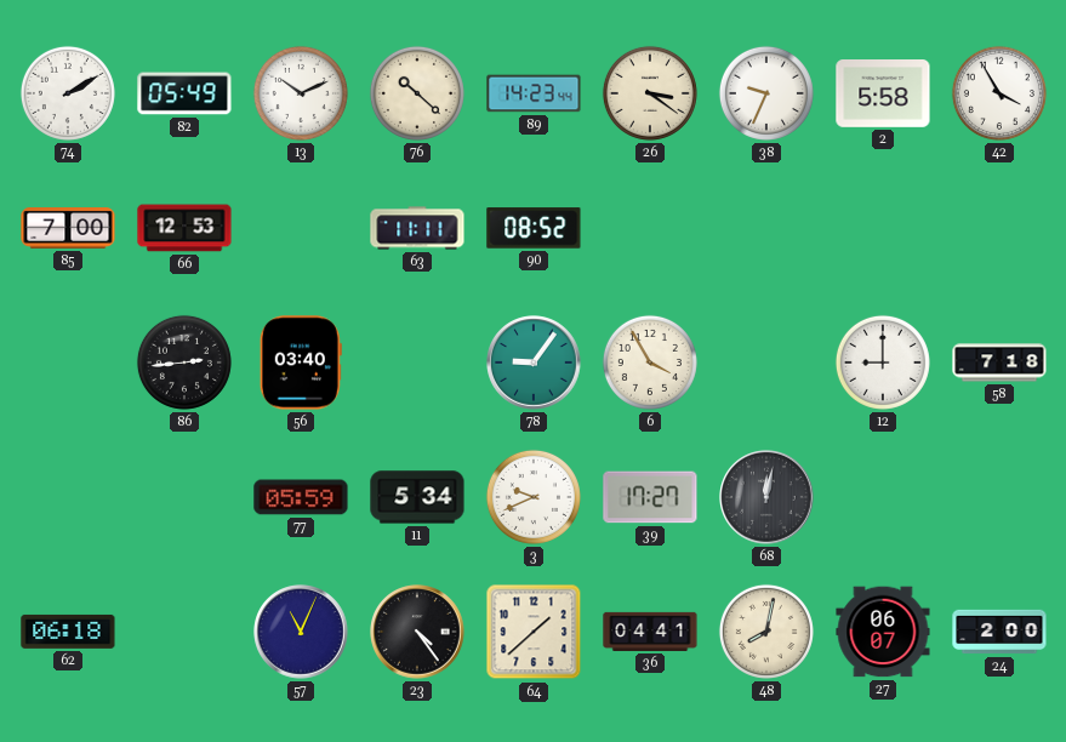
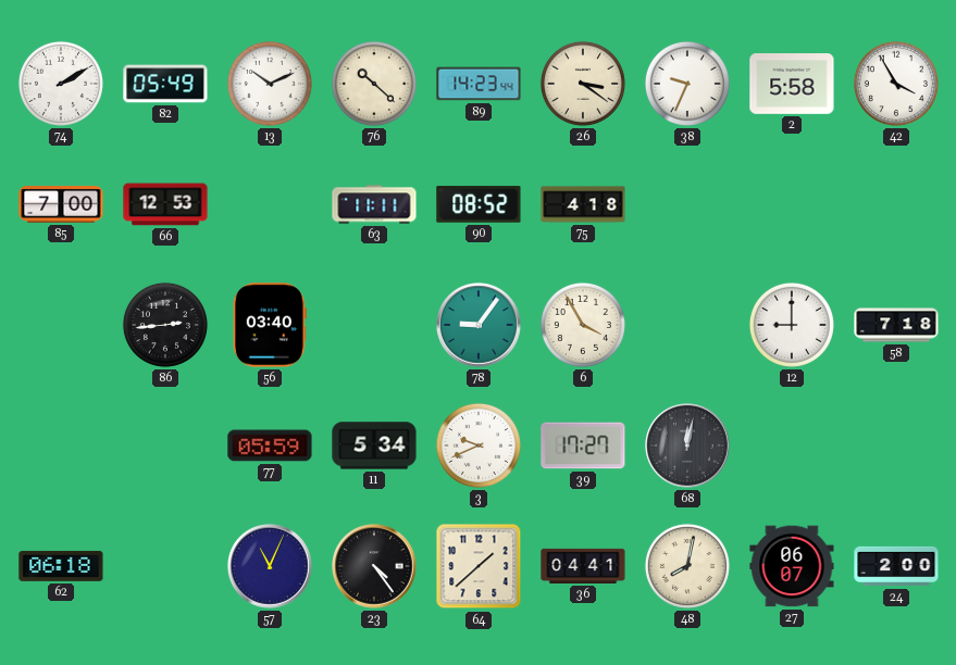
75: none -> 4:18
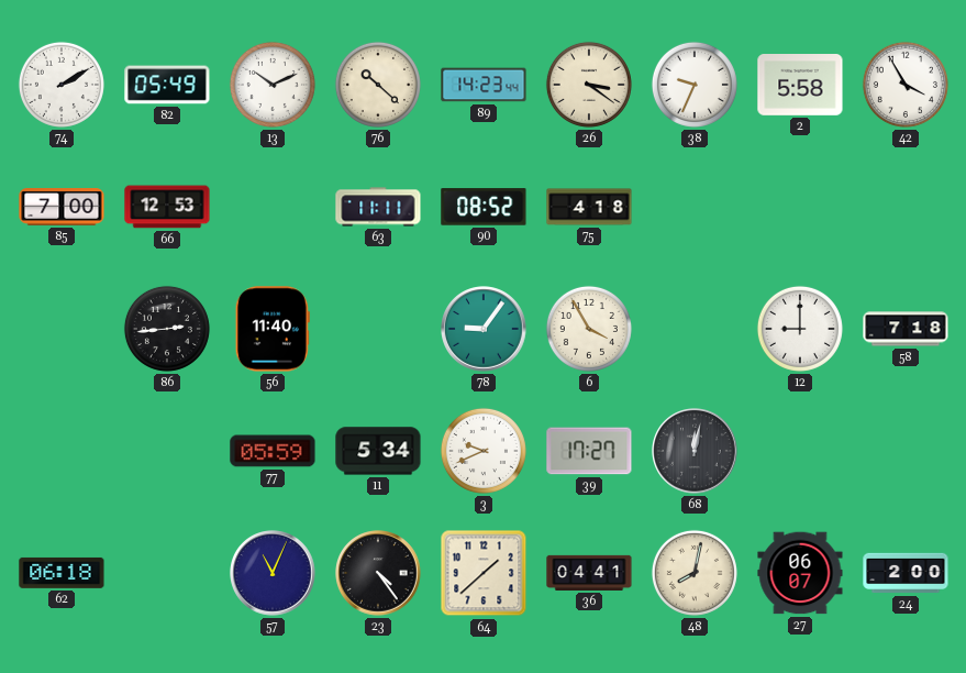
56: 03:40 -> 11:40
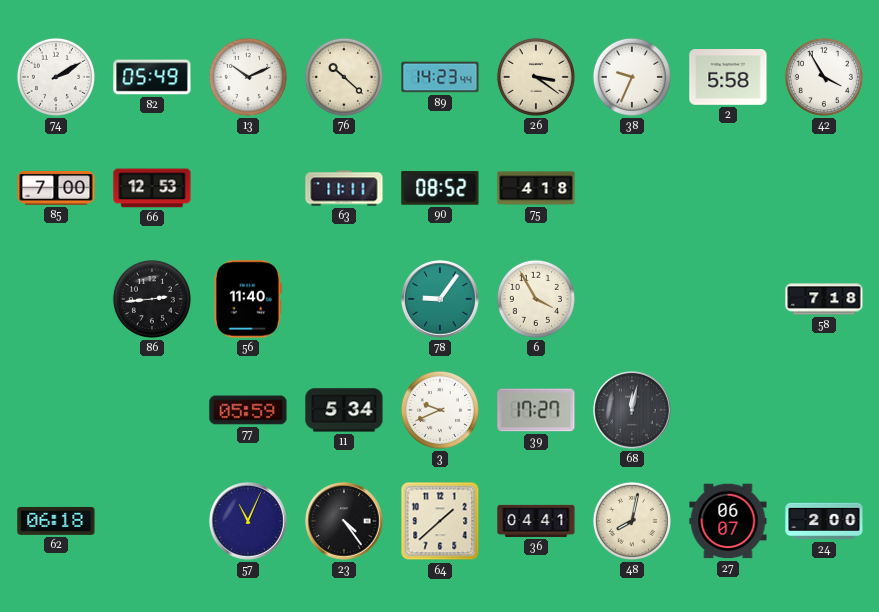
12: 9:00 -> none
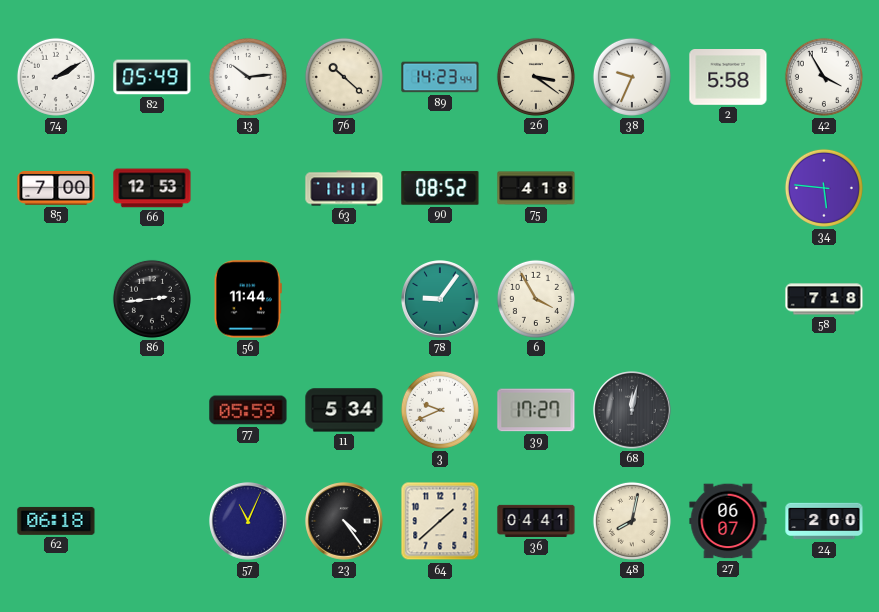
13: 10:11 -> 10:14
34: none -> 5:46
56: 11:40 -> 11:44
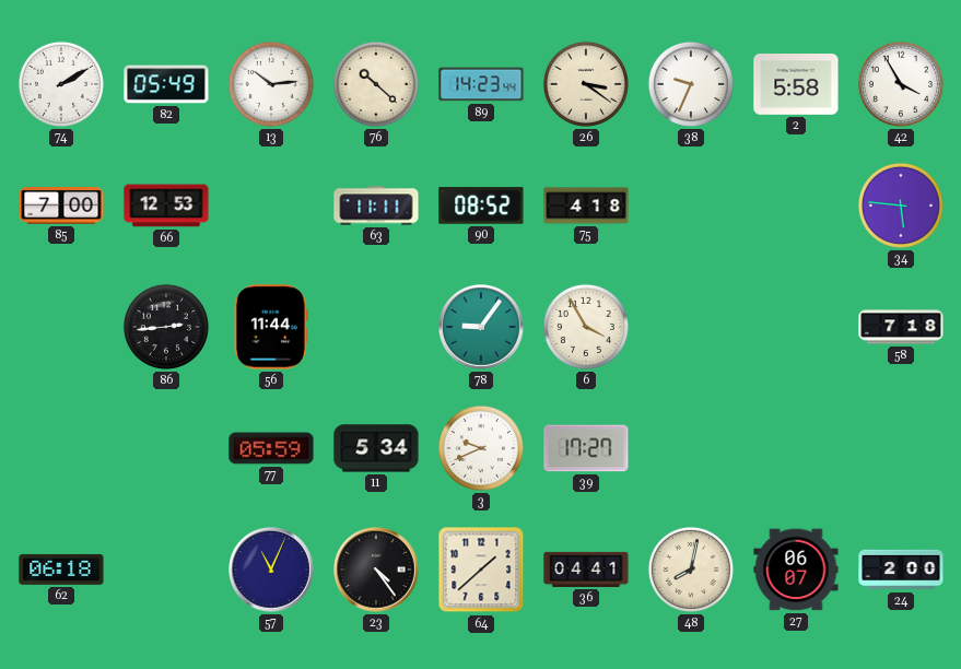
68: 12:02 -> none
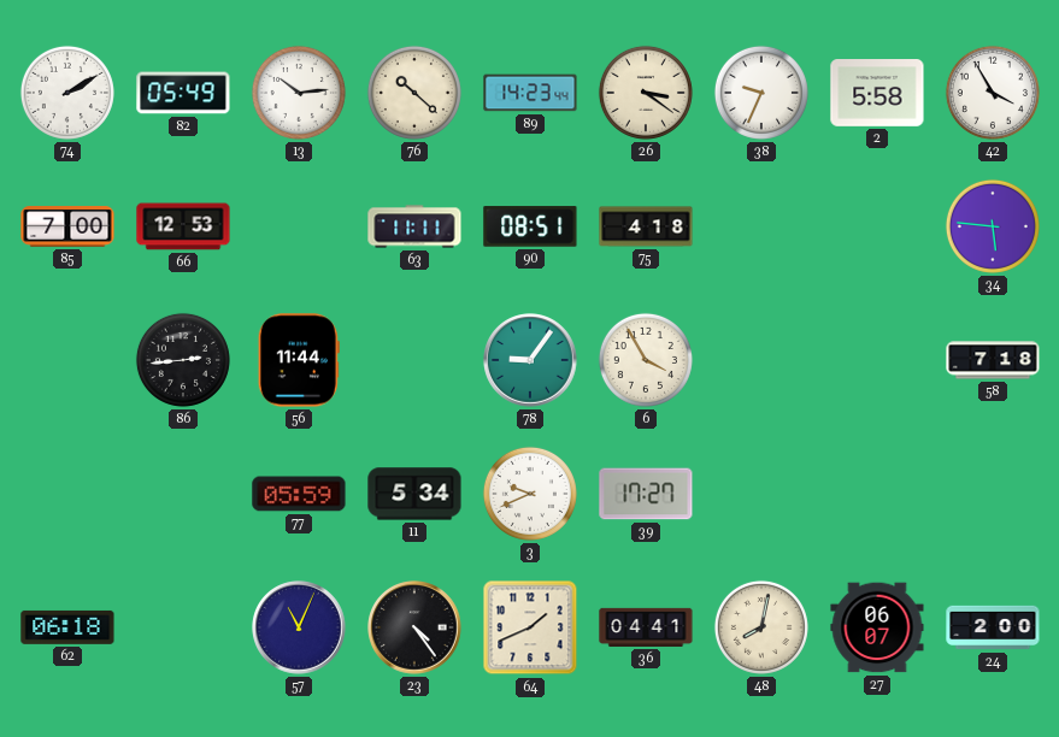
90: 08:52 -> 08:51
64: 1:38 -> 1:41
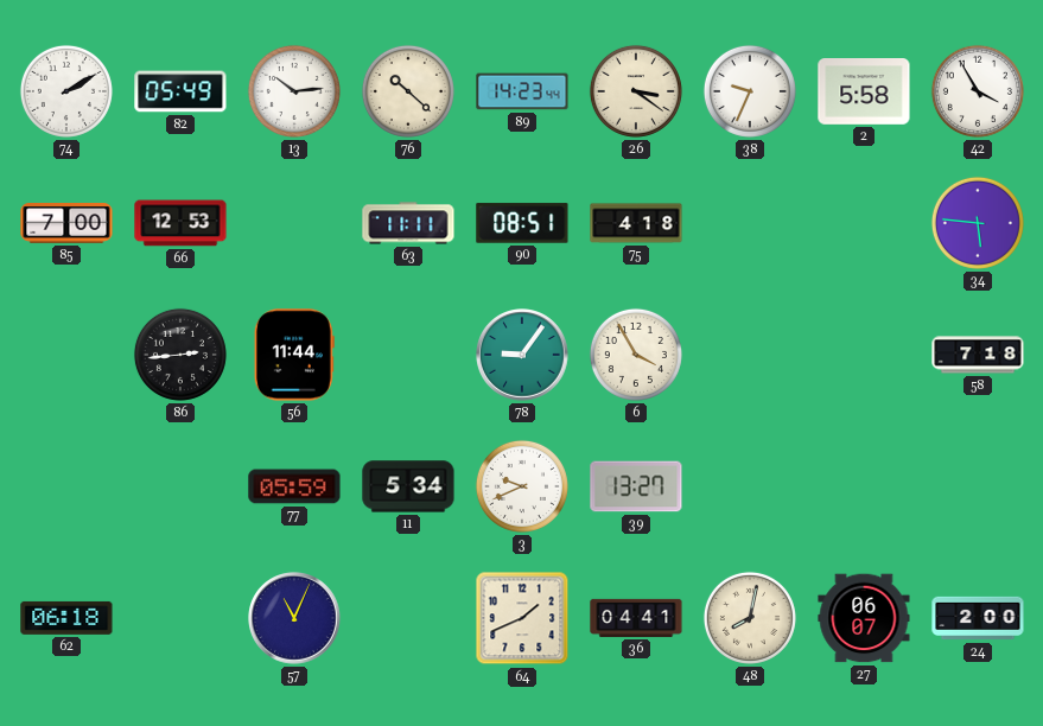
39: 17:27 -> 13:27
23: 4:24 -> none
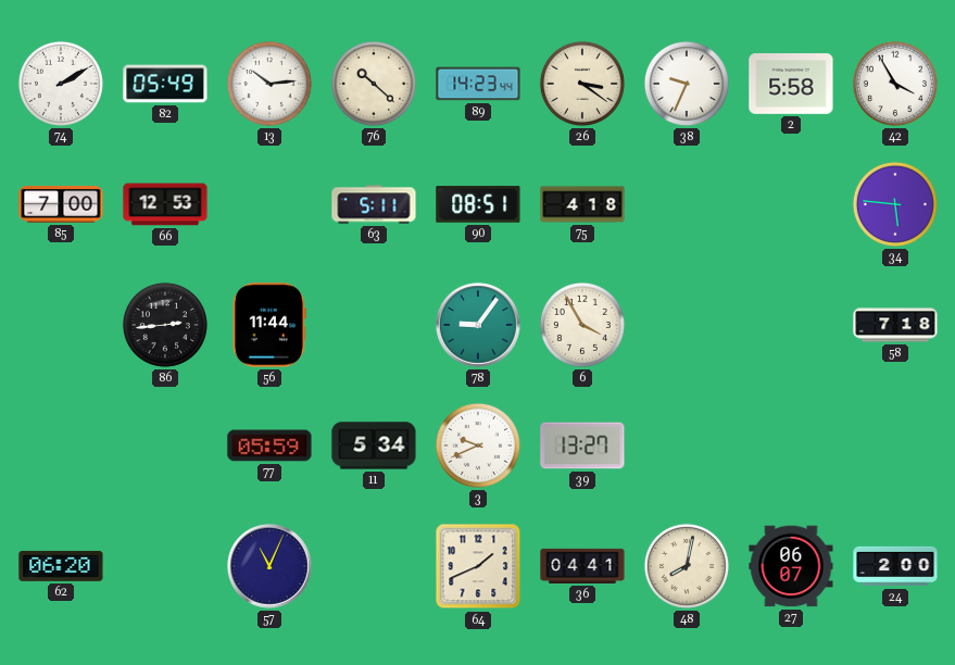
63: 11:11 -> 5:11
62: 06:18 -> 06:20
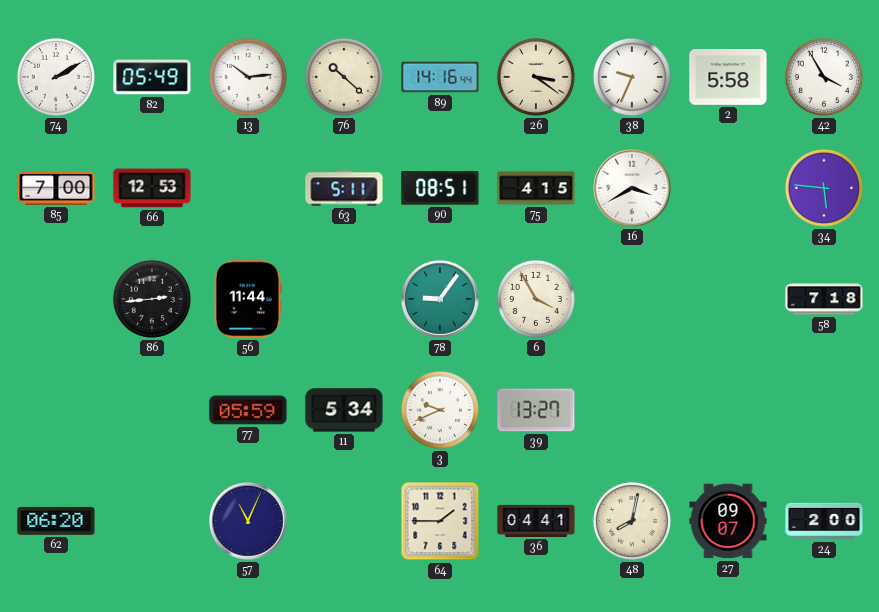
89: 14:23 -> 14:16
75: 4:18 -> 4:15
16: none -> 3:40
64: 1:41 -> 1:45
27: 06:07 -> 09:07
